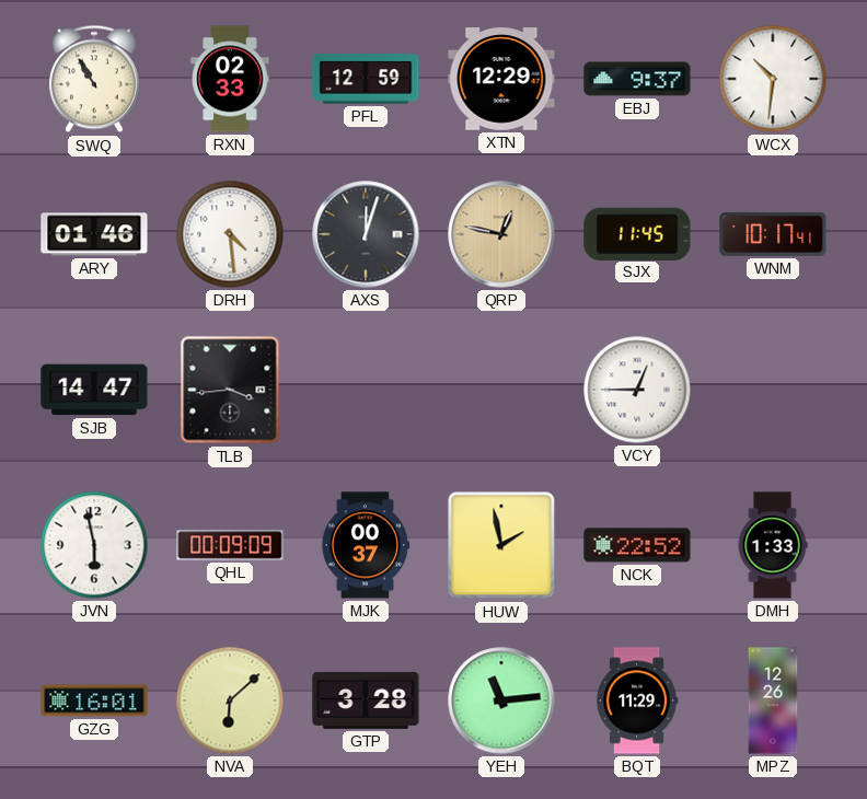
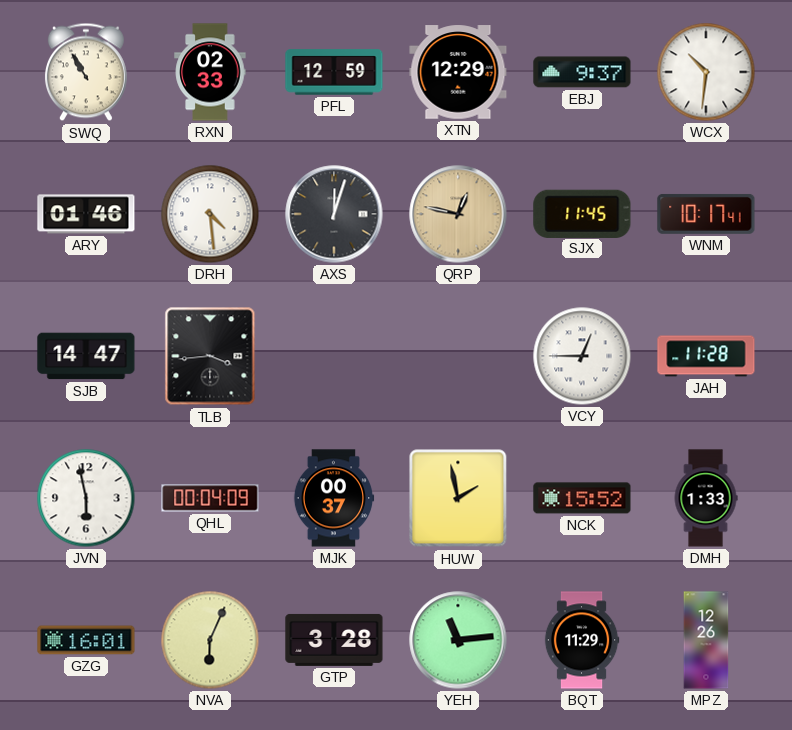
JAH: none -> 11:28
QHL: 00:09 -> 00:04
NCK: 22:52 -> 15:52
NVA: 6:08 -> 6:04
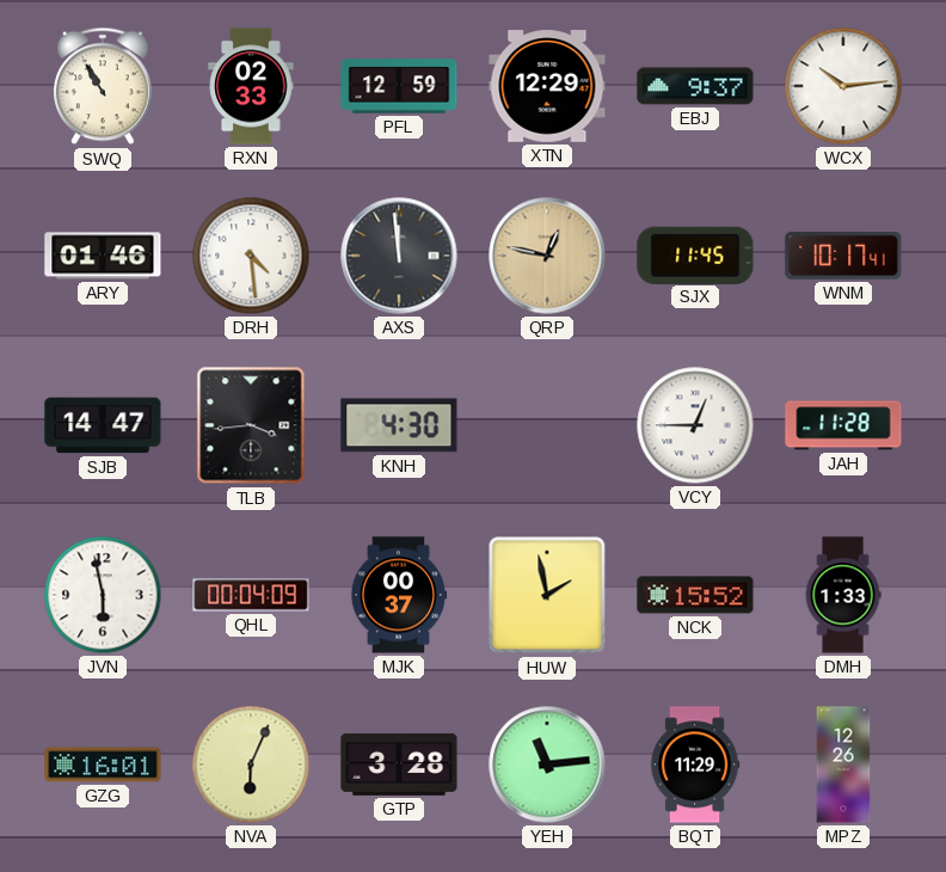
WCX: 10:31 -> 10:14
AXS: 12:03 -> 11:59
KNH: none -> 4:30
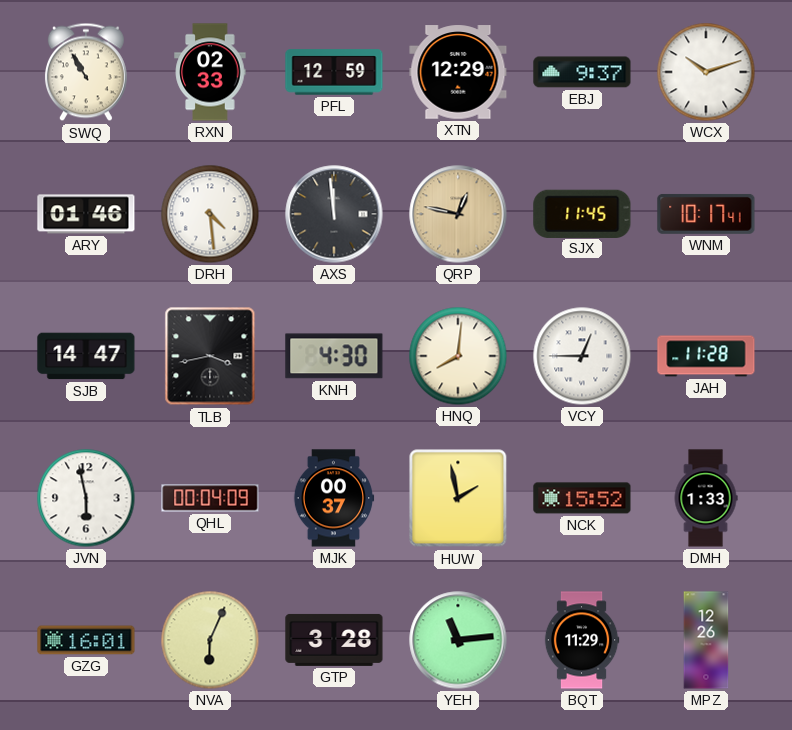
WCX: 10:14 -> 10:12
TLB: 3:44 -> 3:43
HNQ: none -> 8:01
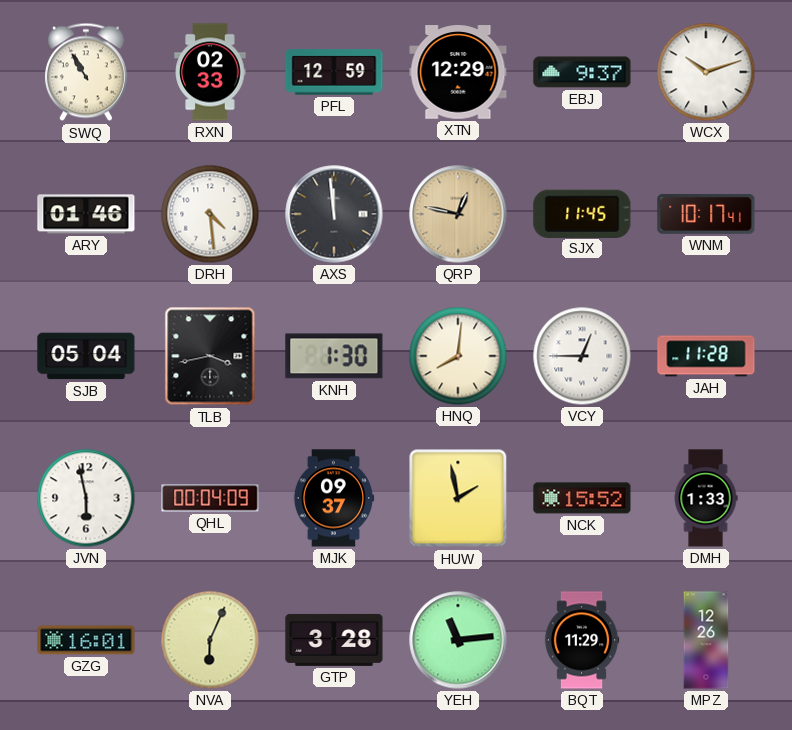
SJB: 14:47 -> 05:04
KNH: 4:30 -> 1:30
MJK: 00:37 -> 09:37
